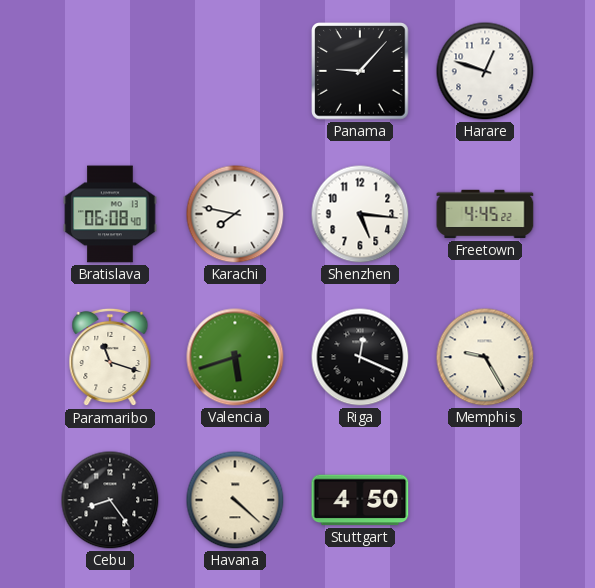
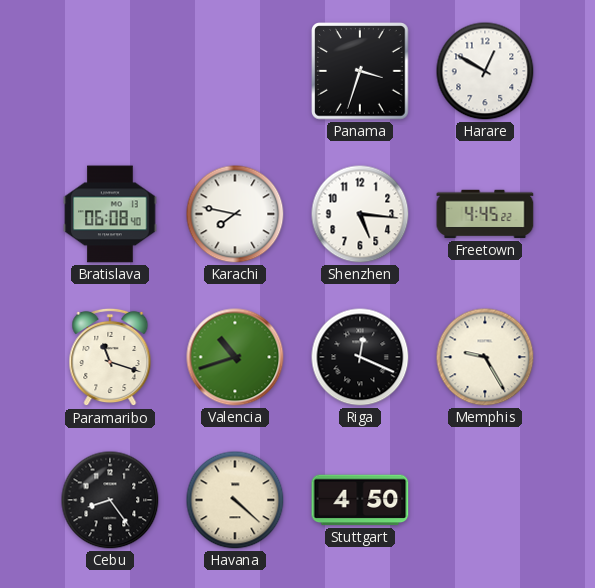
Panama: 9:07 -> 3:33
Harare: 12:48 -> 12:50
Valencia: 5:42 -> 10:42
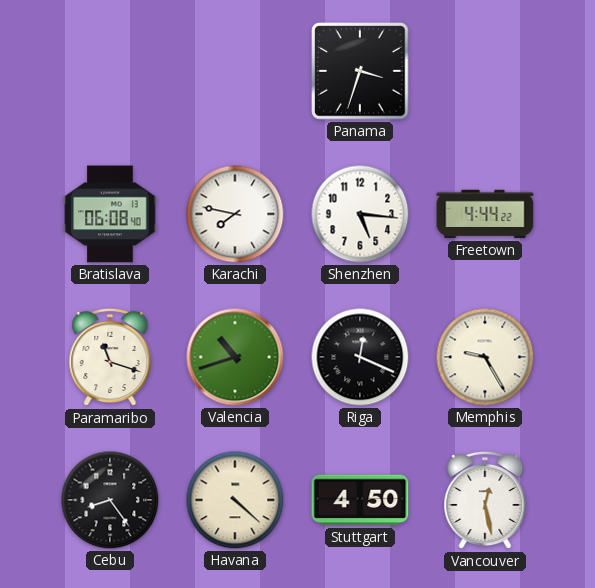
Harare: 12:50 -> none
Freetown: 4:45 -> 4:44
Vancouver: none -> 12:28
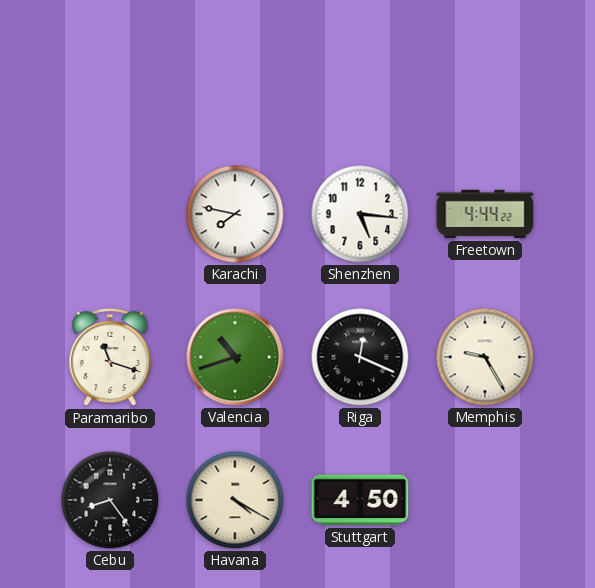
Panama: 3:33 -> none
Bratislava: 06:08 -> none
Havana: 4:22 -> 4:20
Vancouver: 12:28 -> none
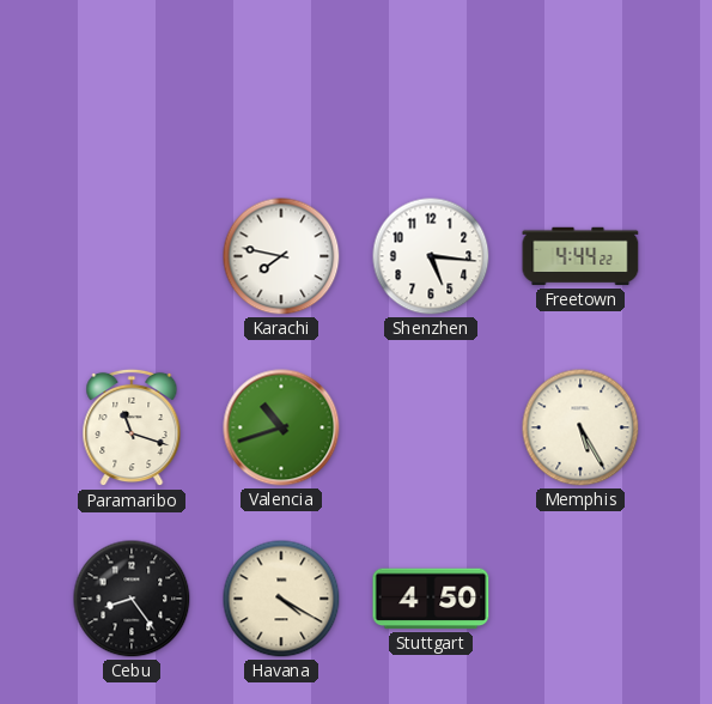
Riga: 12:19 -> none
Memphis: 9:25 -> 5:25
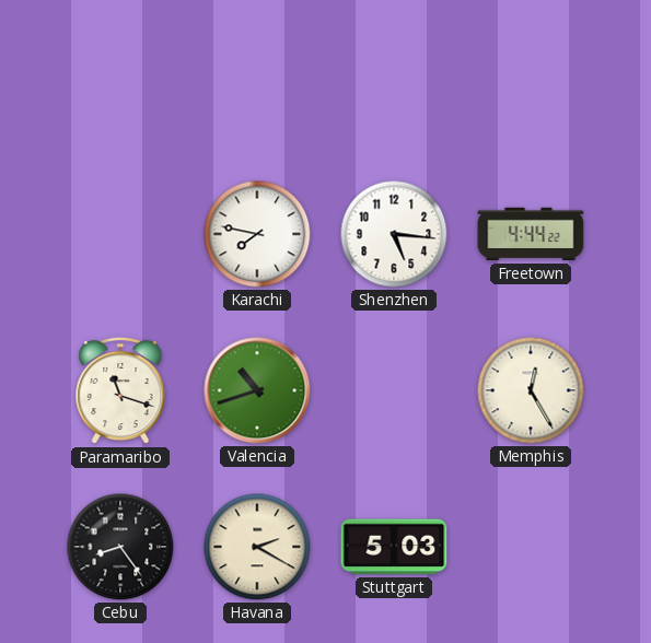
Memphis: 5:25 -> 12:25
Havana: 4:20 -> 2:20
Stuttgart: 4:50 -> 5:03
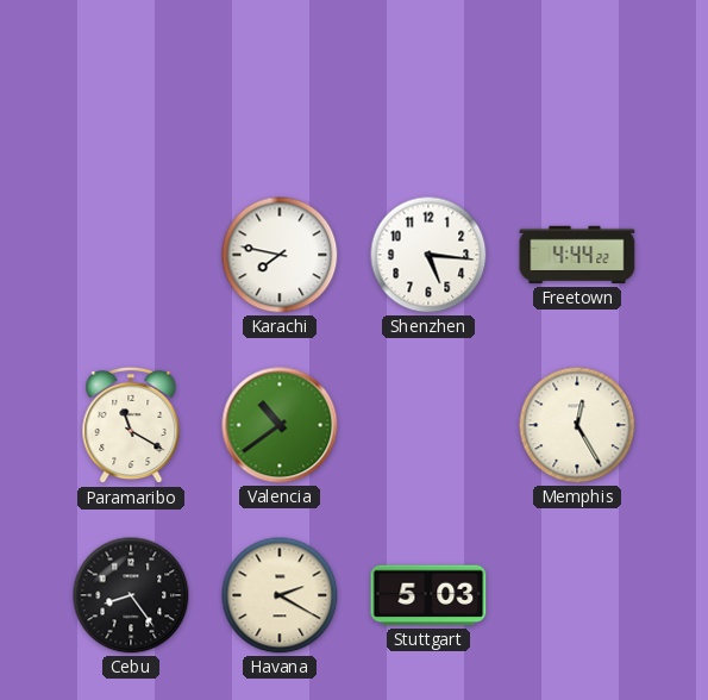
Paramaribo: 11:18 -> 11:20
Valencia: 10:42 -> 10:39
